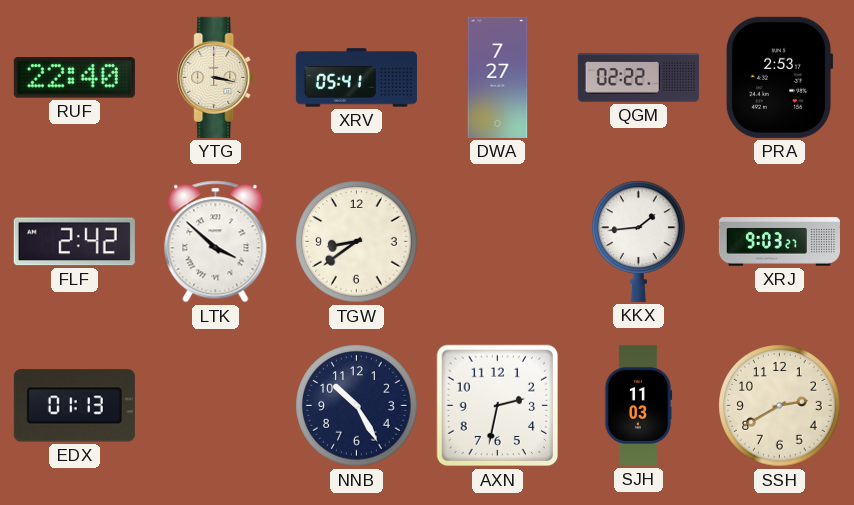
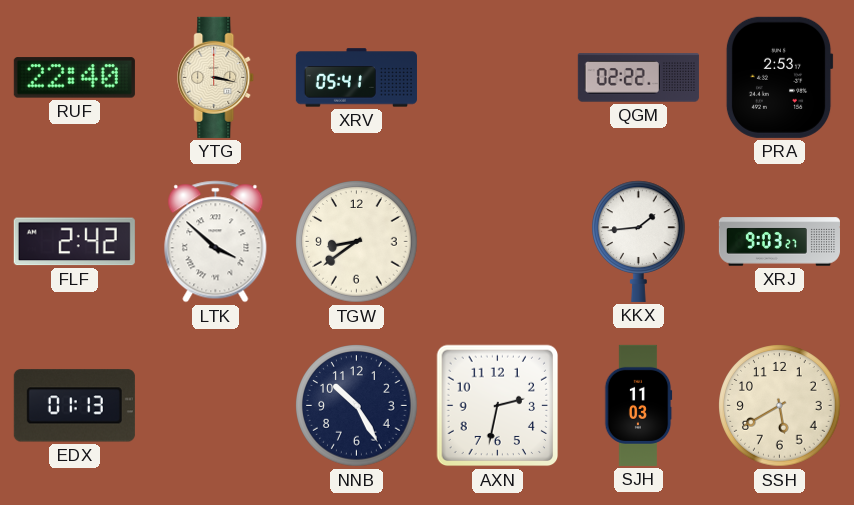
DWA: 7:27 -> none
SSH: 2:40 -> 5:40
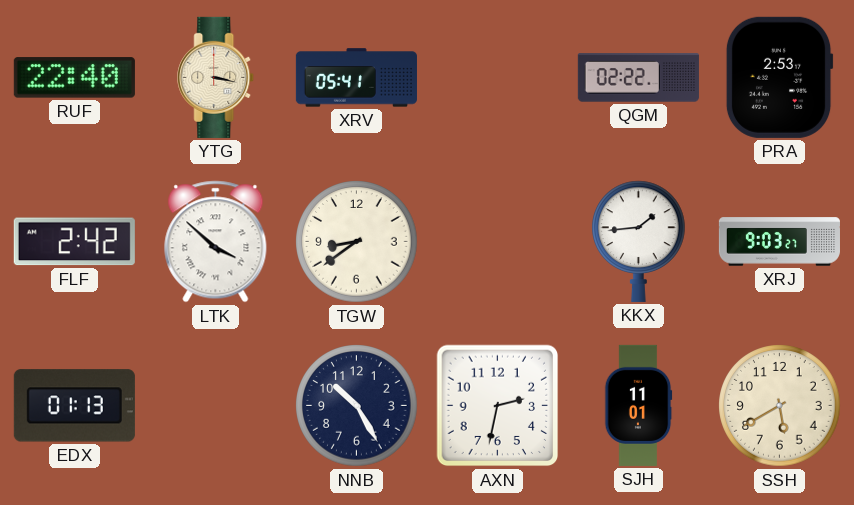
SJH: 11:03 -> 11:01
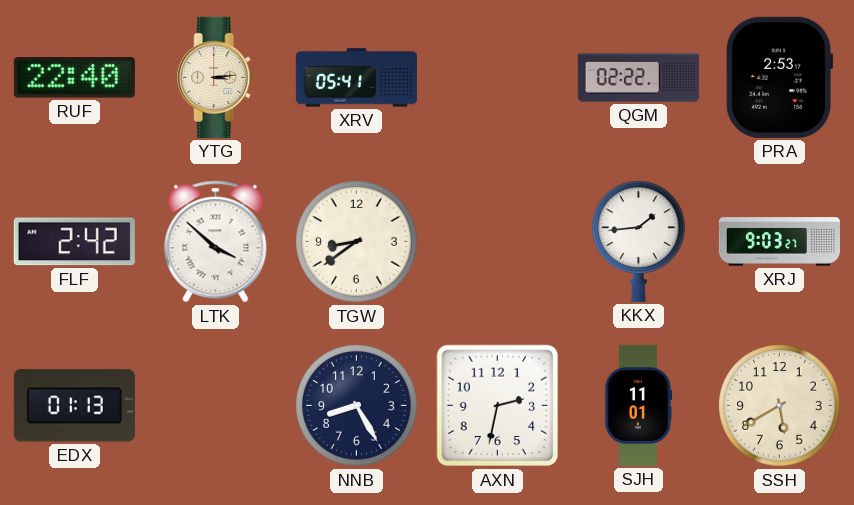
YTG: 3:17 -> 3:14
NNB: 10:25 -> 8:25
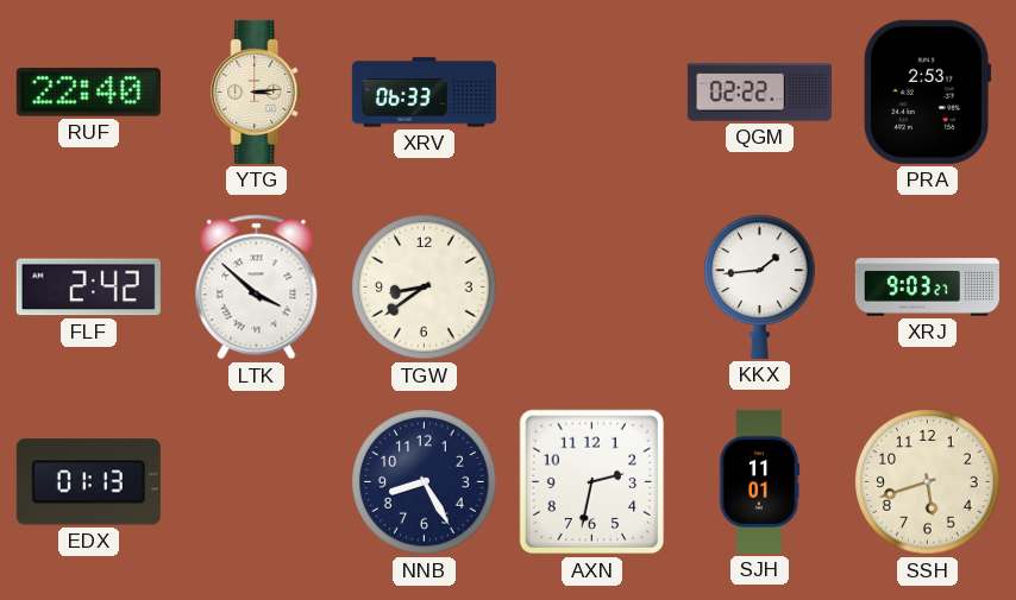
XRV: 05:41 -> 06:33
SSH: 5:40 -> 5:42
